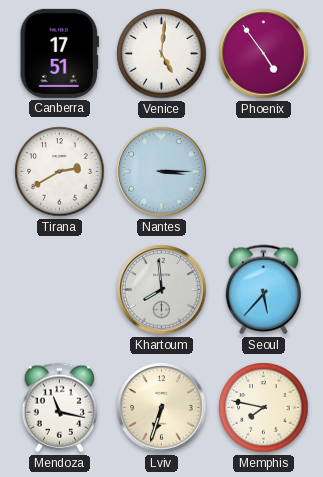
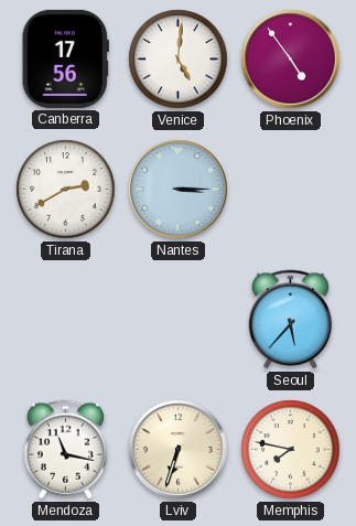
Canberra: 17:51 -> 17:56
Khartoum: 7:59 -> none
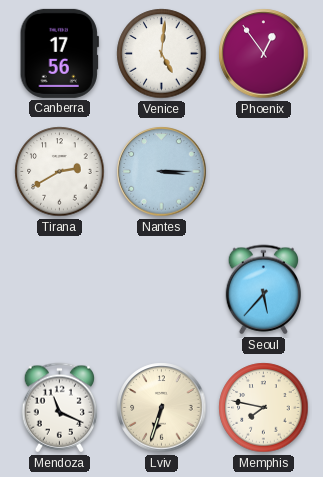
Phoenix: 4:54 -> 12:54
Mendoza: 11:17 -> 11:19
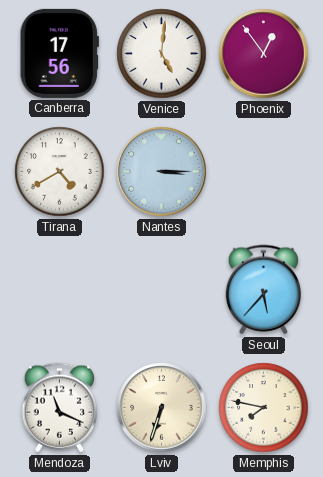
Tirana: 2:40 -> 4:40
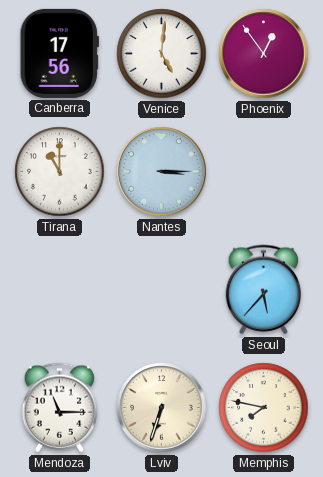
Tirana: 4:40 -> 11:00
Mendoza: 11:19 -> 11:15
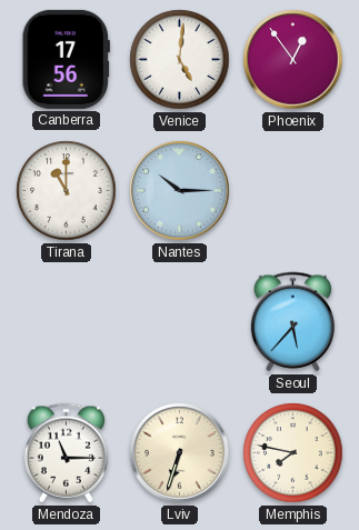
Nantes: 3:15 -> 10:15
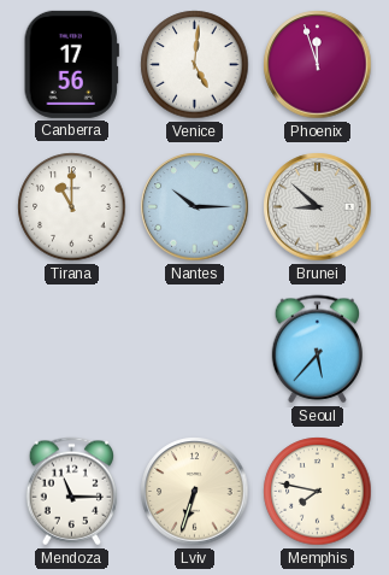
Phoenix: 12:54 -> 11:57
Brunei: none -> 8:52
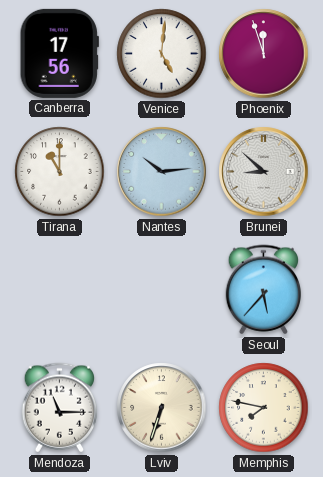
Nantes: 10:15 -> 10:14
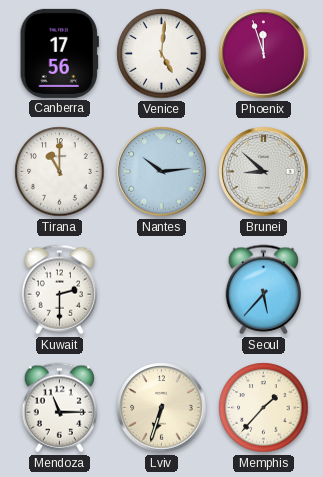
Kuwait: none -> 2:30
Memphis: 7:47 -> 1:37
